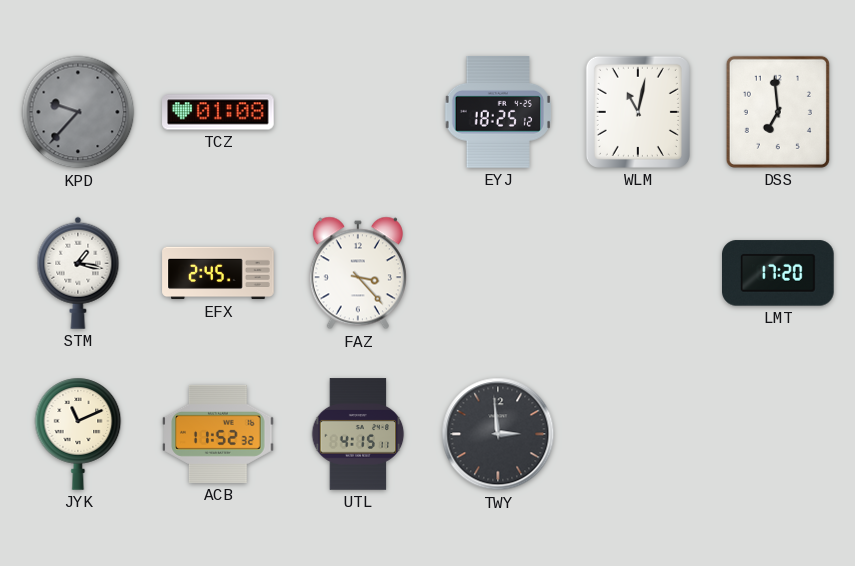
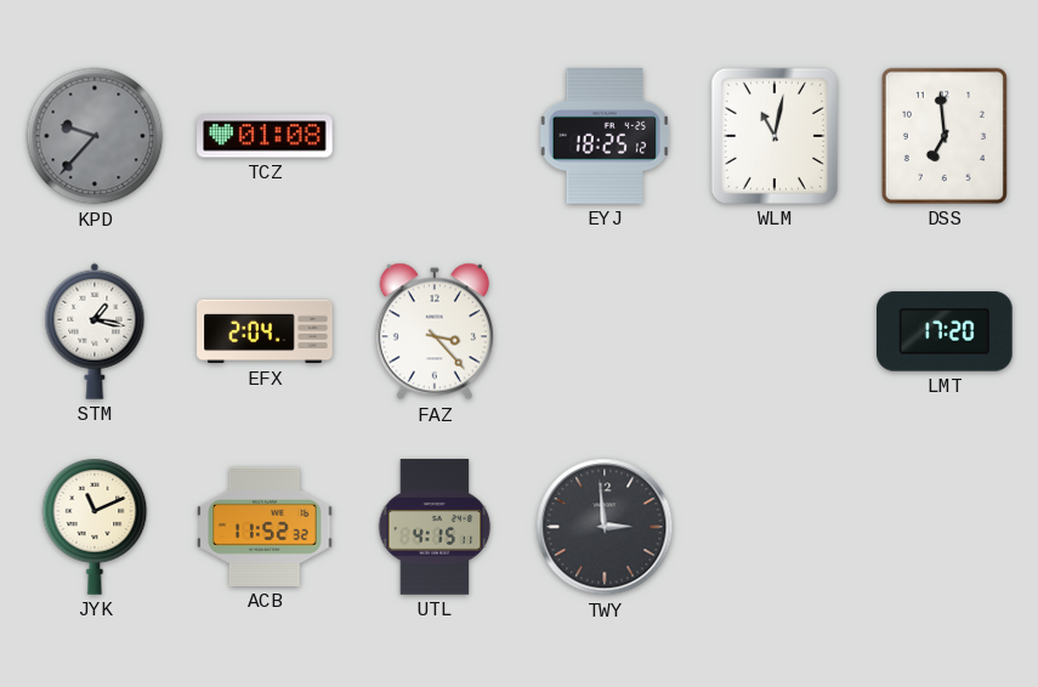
EFX: 2:45 -> 2:04
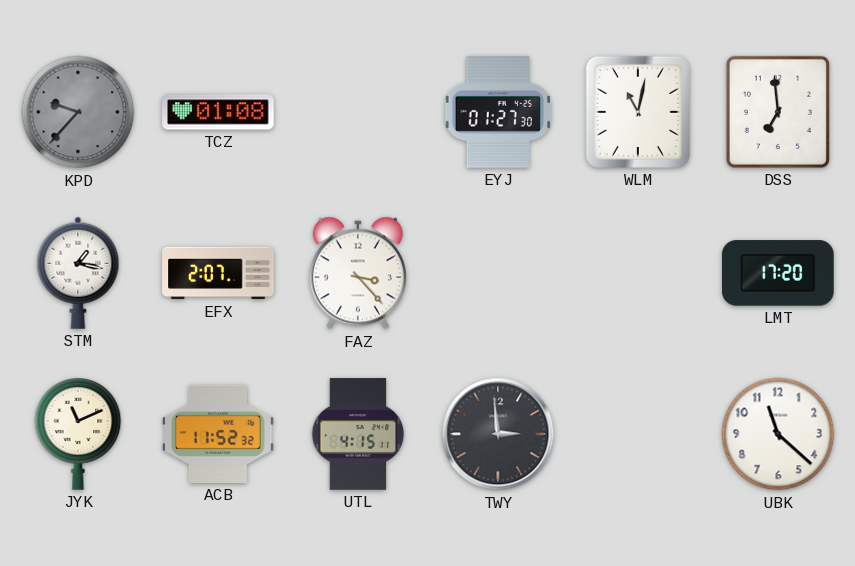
EYJ: 18:25 -> 01:27
EFX: 2:04 -> 2:07
UBK: none -> 11:22
